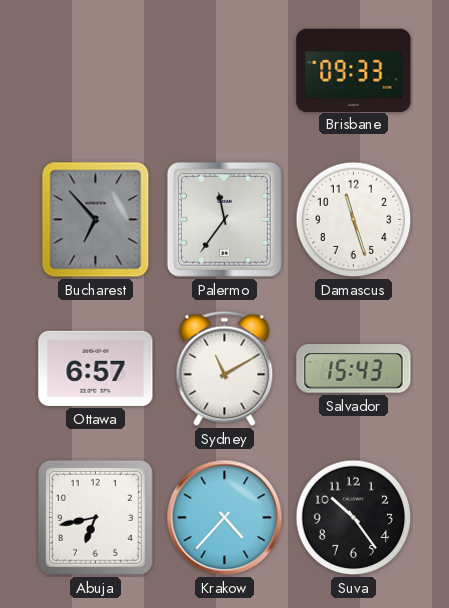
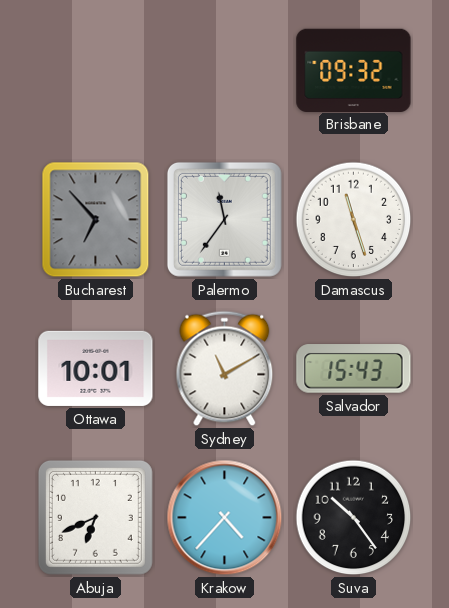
Brisbane: 09:33 -> 09:32
Ottawa: 6:57 -> 10:01
Abuja: 6:43 -> 6:41
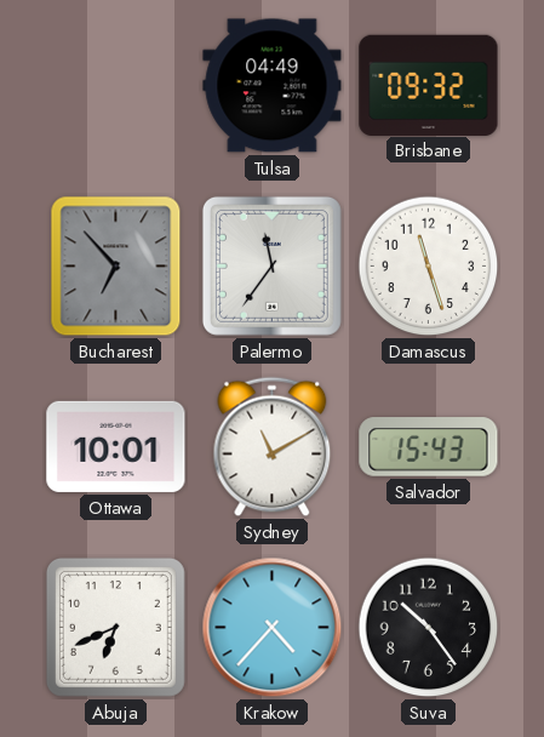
Tulsa: none -> 04:49
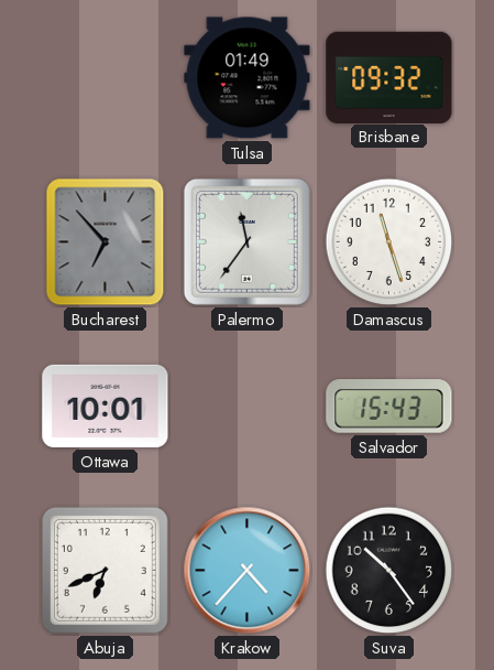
Tulsa: 04:49 -> 01:49
Sydney: 11:10 -> none
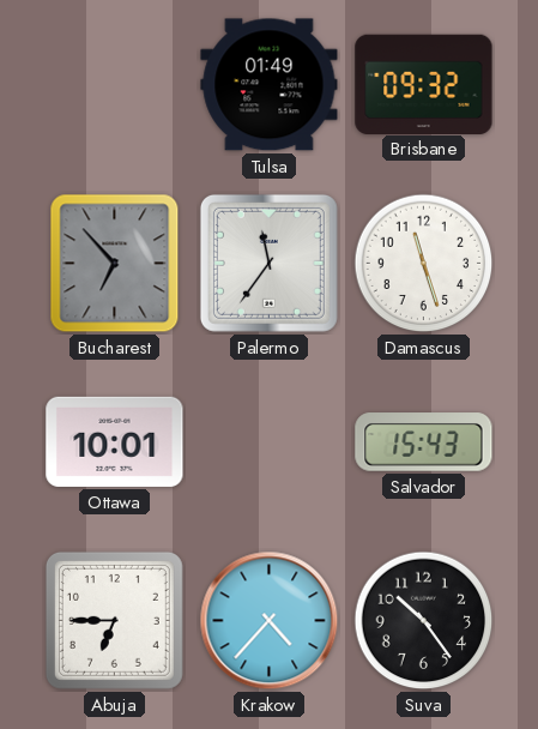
Abuja: 6:41 -> 6:45
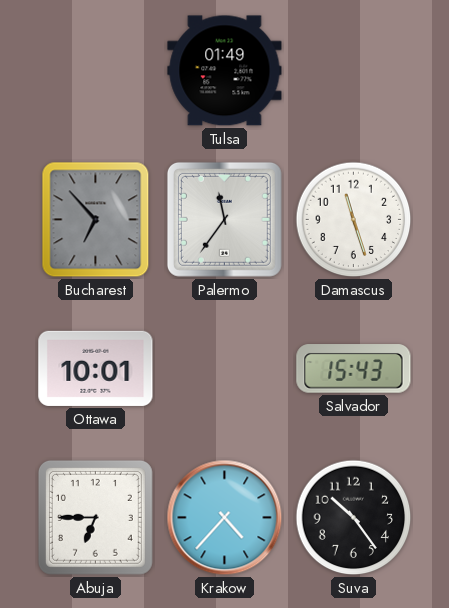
Brisbane: 09:32 -> none
